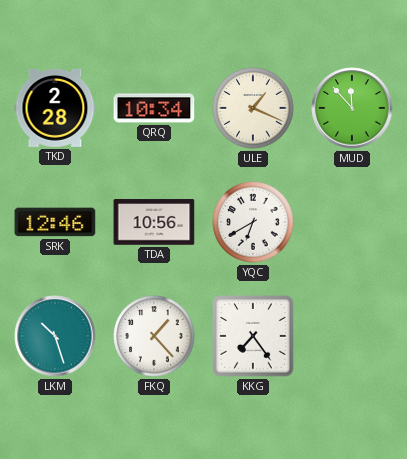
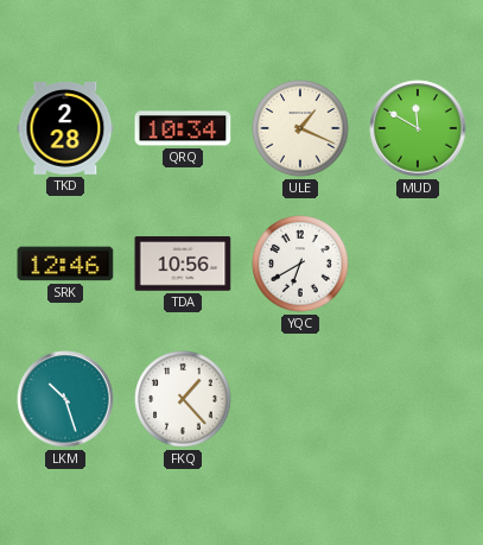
MUD: 11:53 -> 11:50
KKG: 7:24 -> none
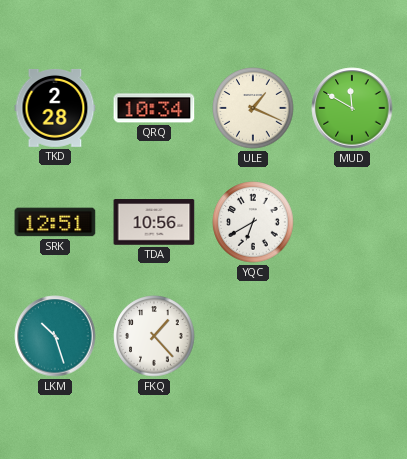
SRK: 12:46 -> 12:51
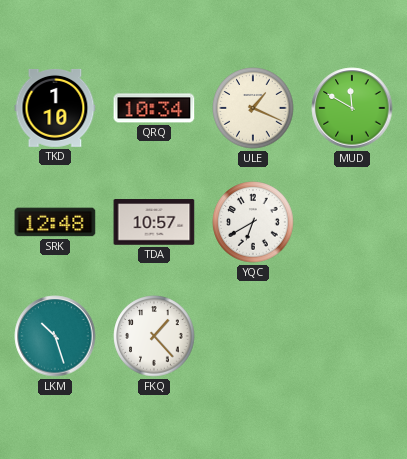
TKD: 2:28 -> 1:10
SRK: 12:51 -> 12:48
TDA: 10:56 -> 10:57
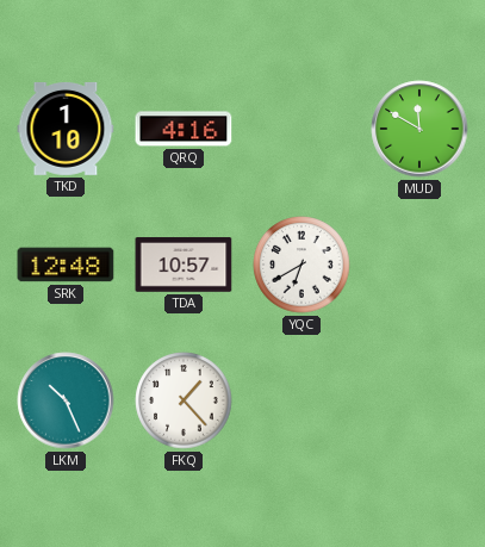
QRQ: 10:34 -> 4:16
ULE: 1:19 -> none
LKM: 10:27 -> 10:26
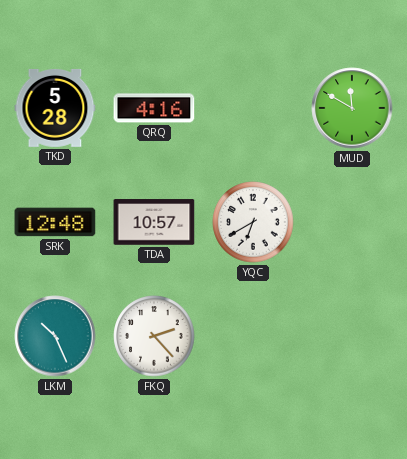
TKD: 1:10 -> 5:28
FKQ: 1:23 -> 2:23
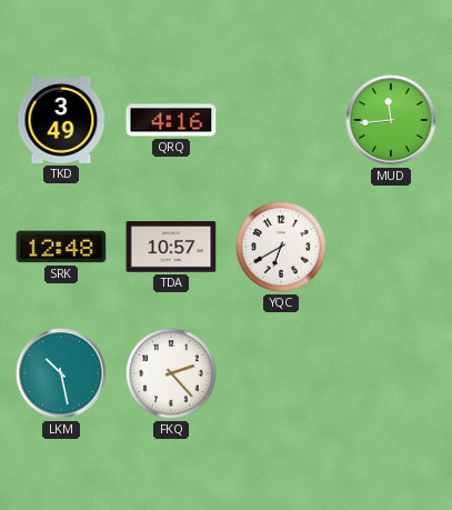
TKD: 5:28 -> 3:49
MUD: 11:50 -> 11:44
LKM: 10:26 -> 10:28
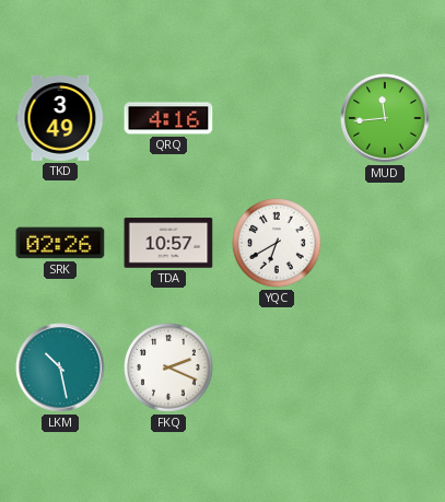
SRK: 12:48 -> 02:26
FKQ: 2:23 -> 2:19
